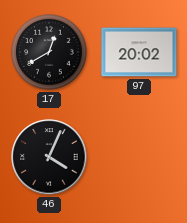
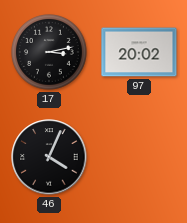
17: 12:40 -> 3:13
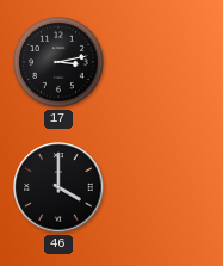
97: 20:02 -> none
46: 4:04 -> 4:00
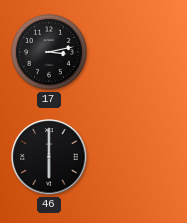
46: 4:00 -> 6:00
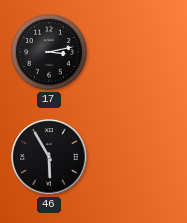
46: 6:00 -> 5:55
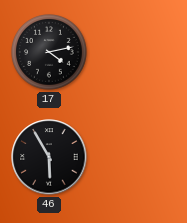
17: 3:13 -> 4:13
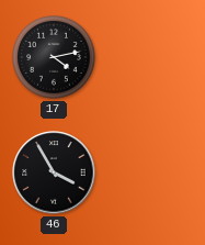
46: 5:55 -> 3:55
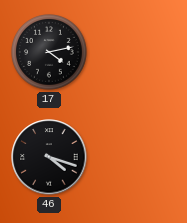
46: 3:55 -> 4:18
